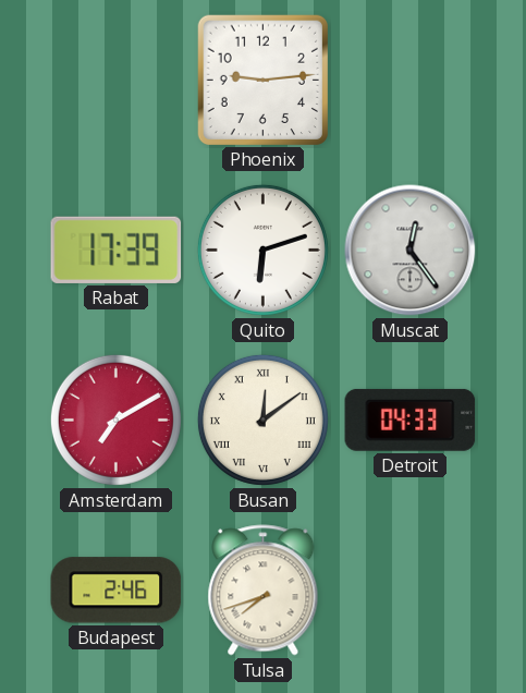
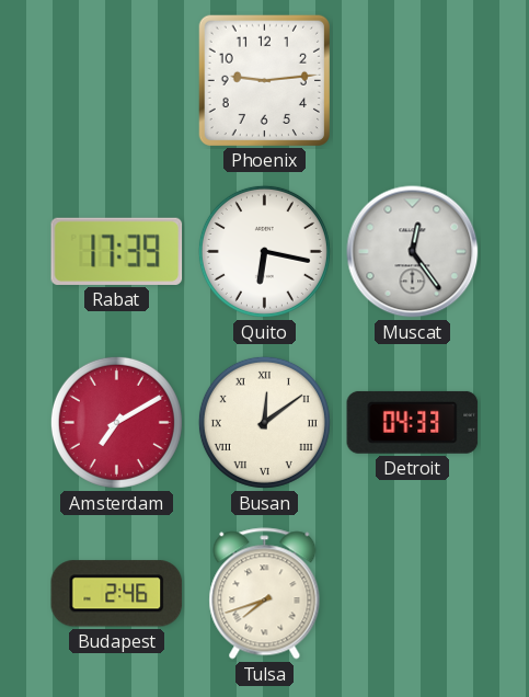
Quito: 6:12 -> 6:17
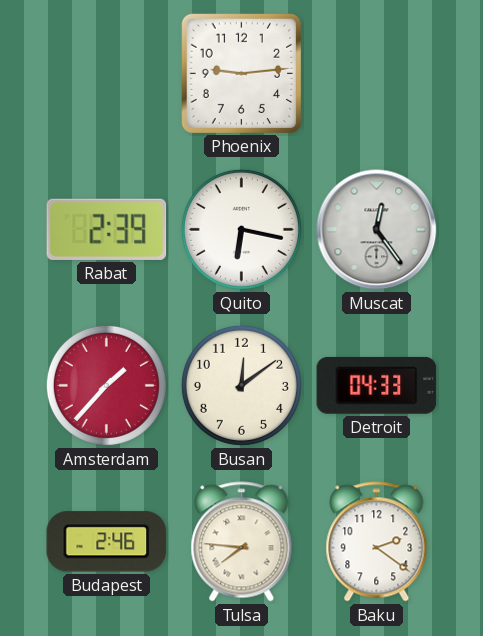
Rabat: 17:39 -> 2:39
Amsterdam: 7:10 -> 1:37
Busan numerals: Roman -> Arabic
Tulsa: 7:42 -> 7:46
Baku: none -> 2:21
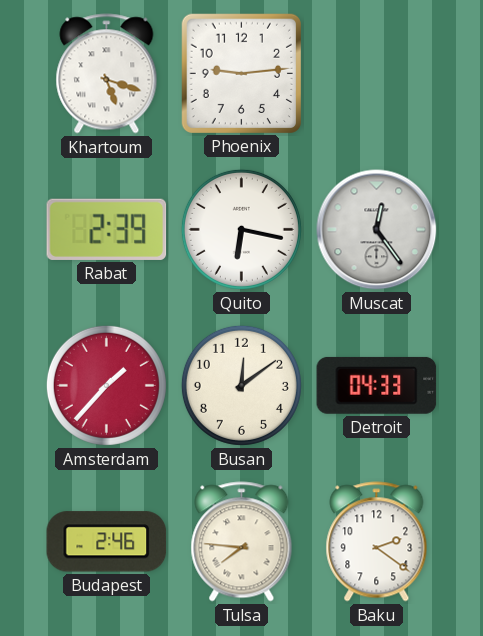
Khartoum: none -> 5:18
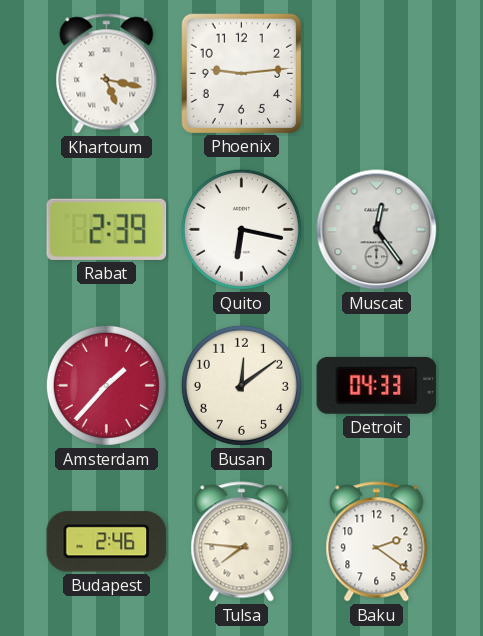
Khartoum: 5:18 -> 5:17
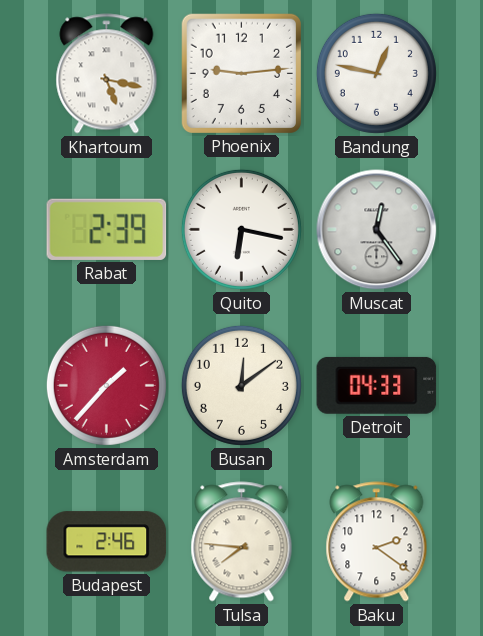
Bandung: none -> 12:47
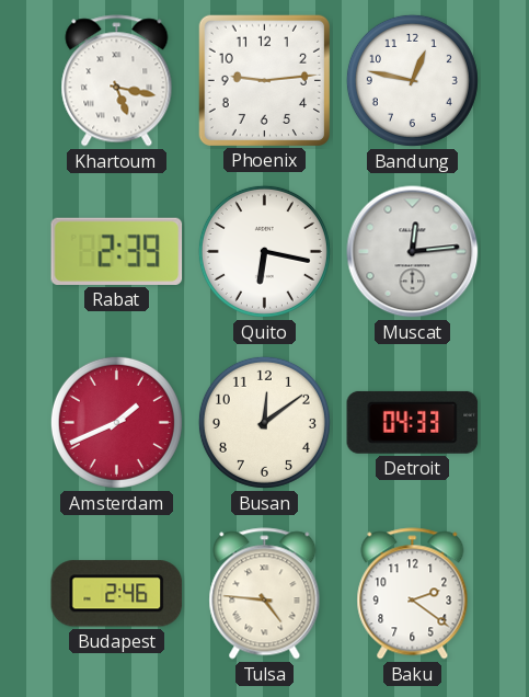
Muscat: 12:24 -> 12:14
Amsterdam: 1:37 -> 1:41
Tulsa: 7:46 -> 4:46
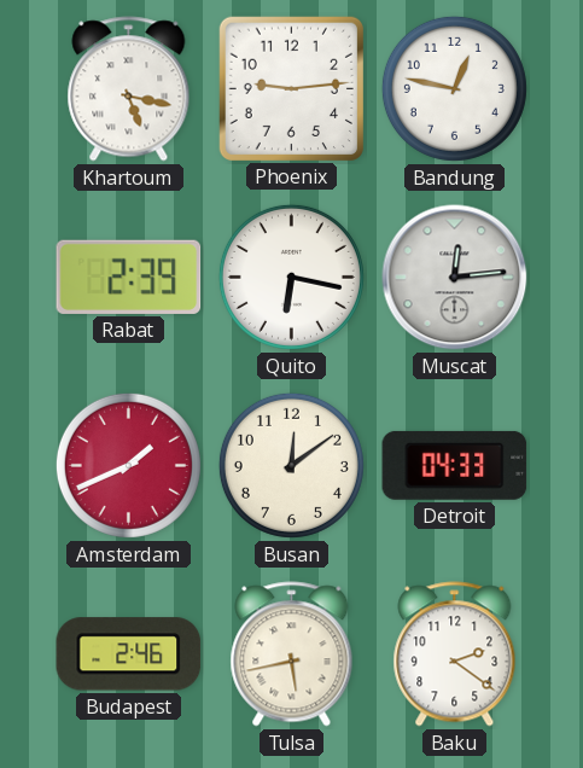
Tulsa: 4:46 -> 5:43
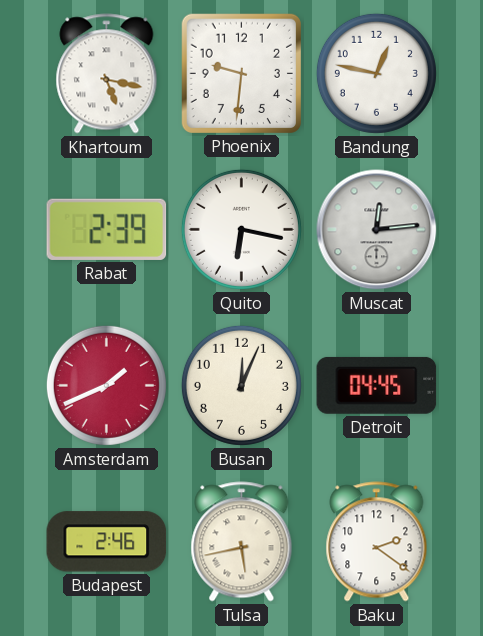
Phoenix: 9:14 -> 9:31
Busan: 12:09 -> 12:04
Detroit: 04:33 -> 04:45
